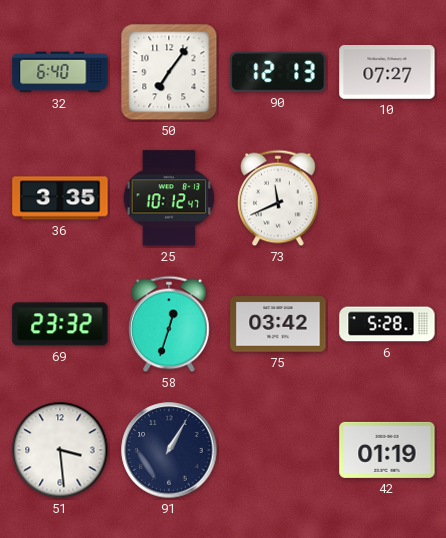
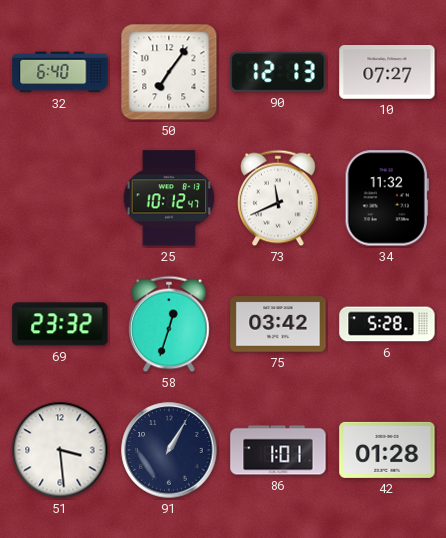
36: 3:35 -> none
34: none -> 11:32
86: none -> 1:01
42: 01:19 -> 01:28
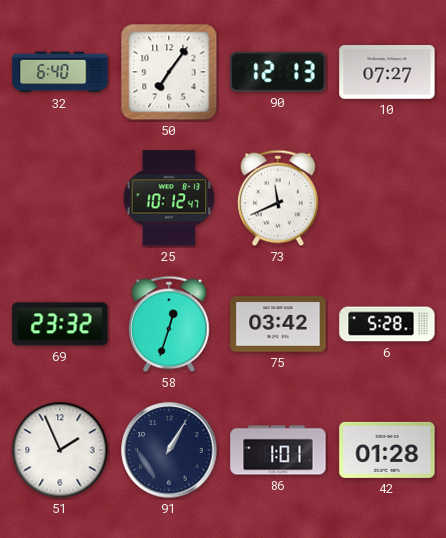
34: 11:32 -> none
51: 3:29 -> 1:56
